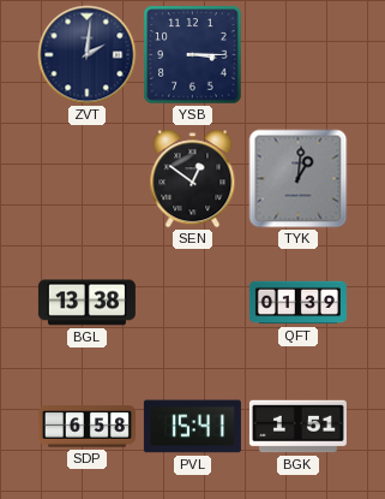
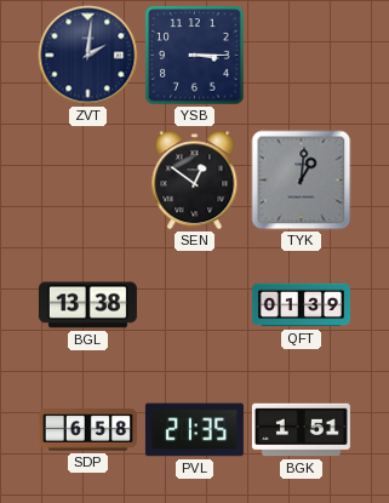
PVL: 15:41 -> 21:35
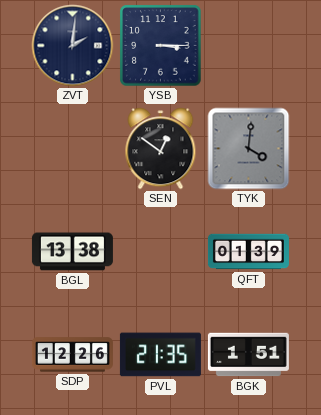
TYK: 1:01 -> 4:01
SDP: 6:58 -> 12:26
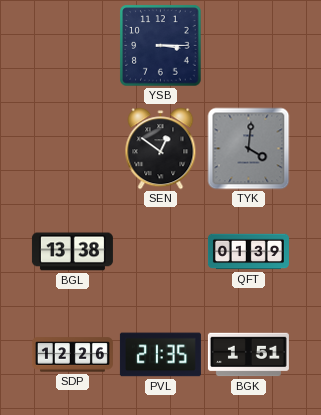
ZVT: 2:01 -> none
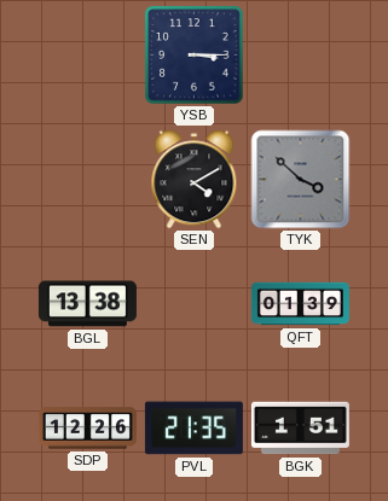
SEN: 12:51 -> 4:10
TYK: 4:01 -> 3:52
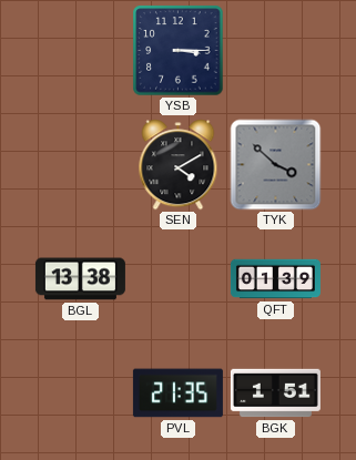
SDP: 12:26 -> none
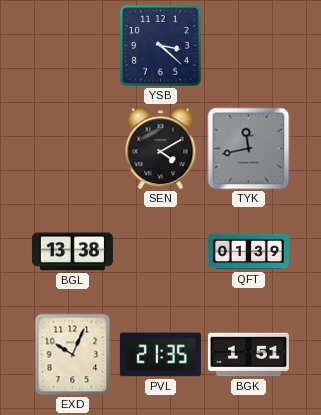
YSB: 3:15 -> 3:22
TYK: 3:52 -> 11:43
EXD: none -> 10:04
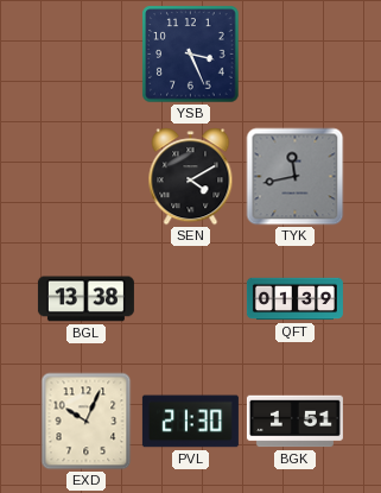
YSB: 3:22 -> 3:26
PVL: 21:35 -> 21:30
